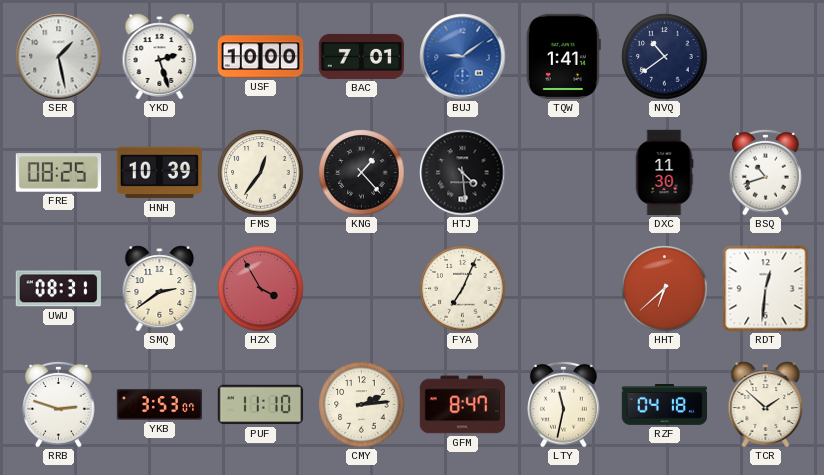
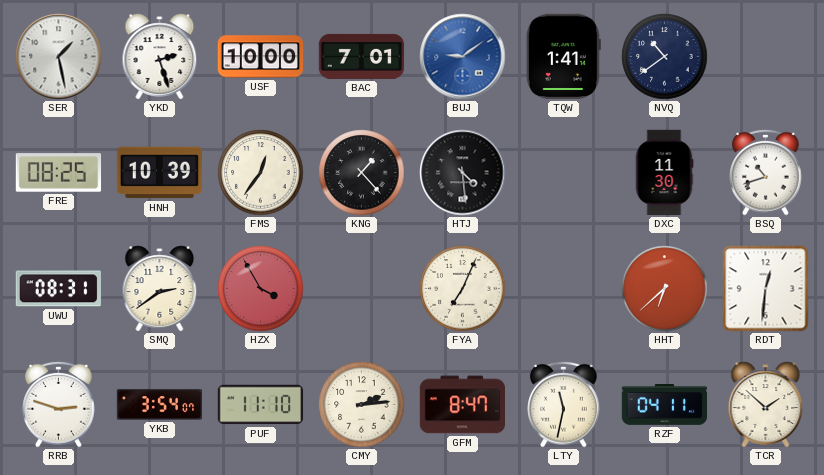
YKB: 3:53 -> 3:54
RZF: 04:18 -> 04:11
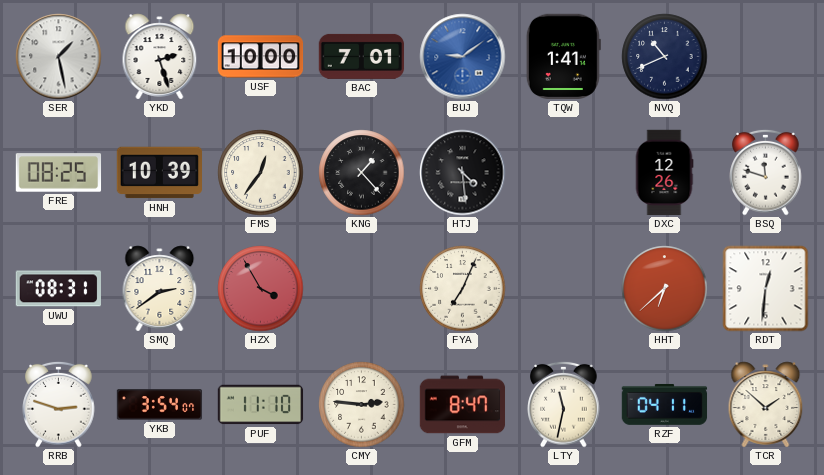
NVQ: 10:39 -> 10:41
DXC: 11:30 -> 12:26
BSQ: 10:42 -> 11:48
CMY: 2:14 -> 2:46
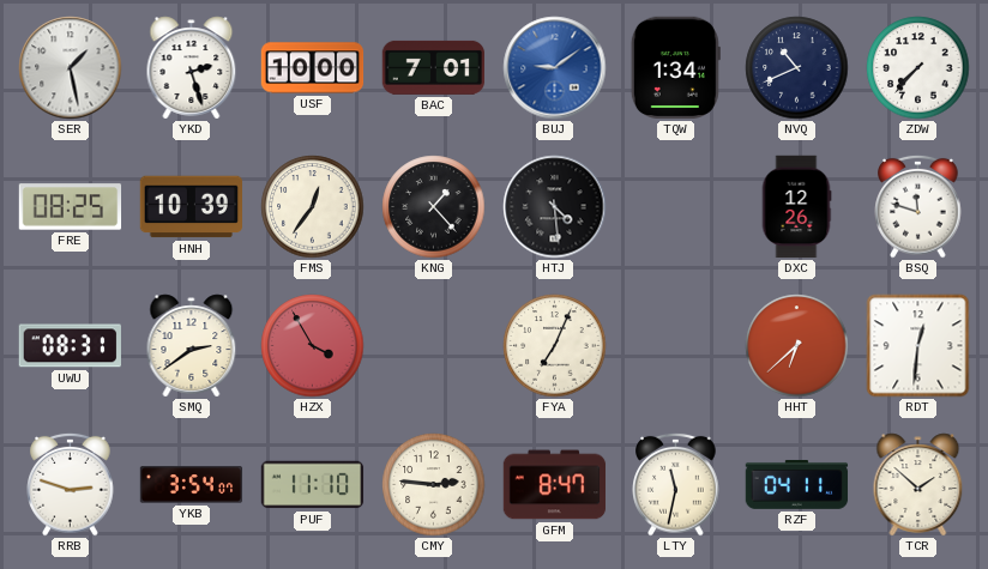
TQW: 1:41 -> 1:34
ZDW: none -> 7:37
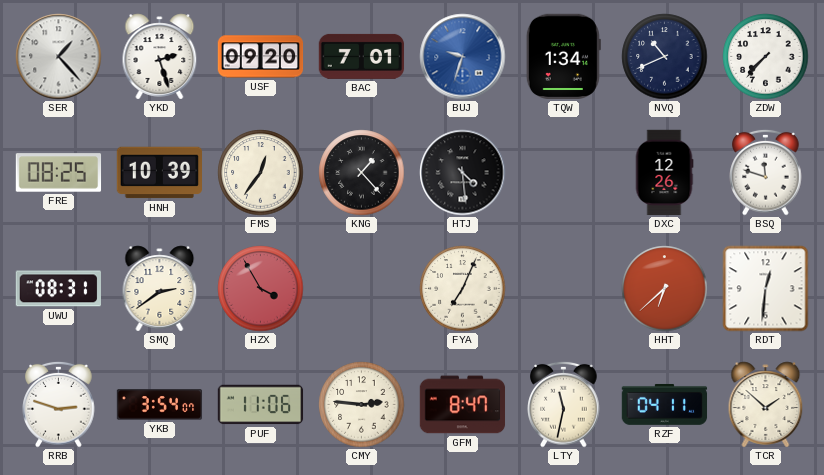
SER: 1:28 -> 1:23
USF: 10:00 -> 09:20
BUJ: 9:09 -> 9:33
PUF: 11:10 -> 11:06
